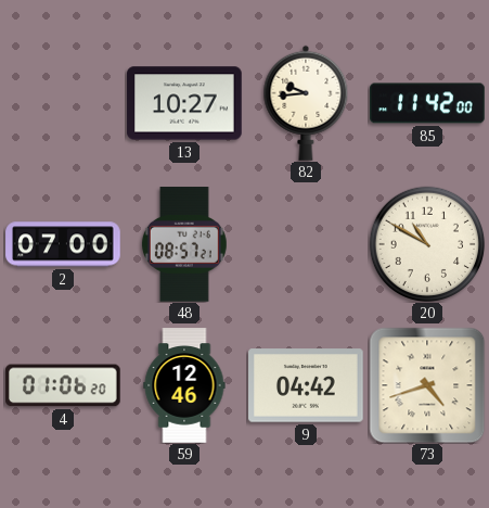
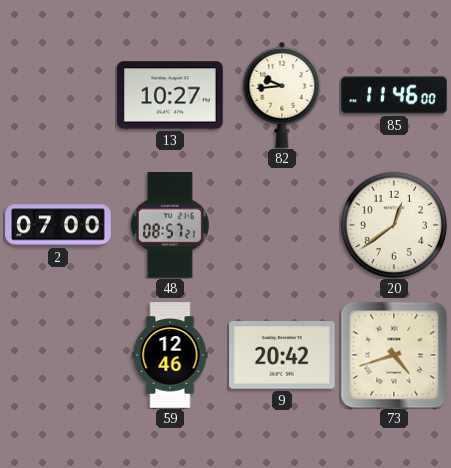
85: 11:42 -> 11:46
20: 10:50 -> 12:39
4: 01:06 -> none
9: 04:42 -> 20:42
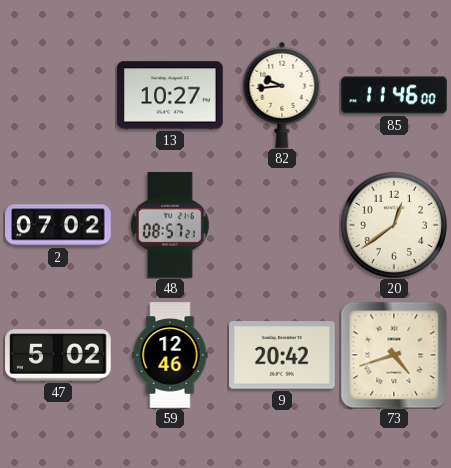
2: 07:00 -> 07:02
47: none -> 5:02
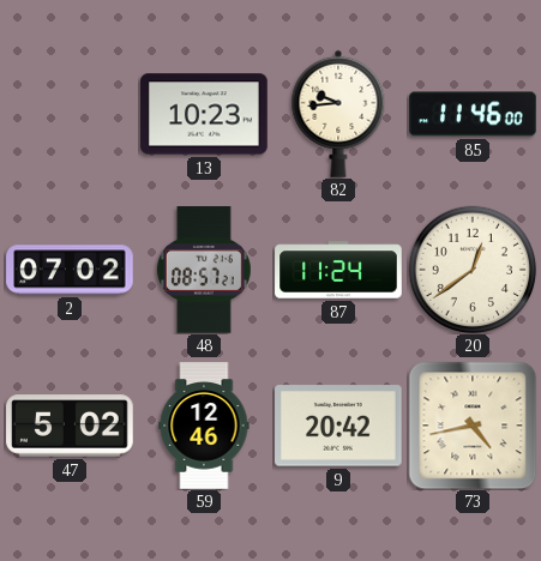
13: 10:27 -> 10:23
87: none -> 11:24
73: 4:42 -> 4:43
